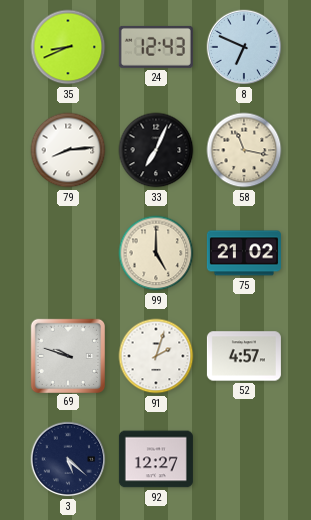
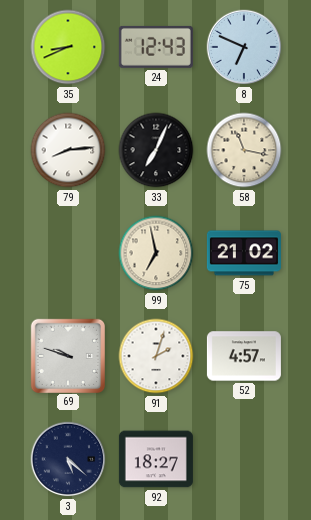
99: 5:00 -> 6:58
92: 12:27 -> 18:27
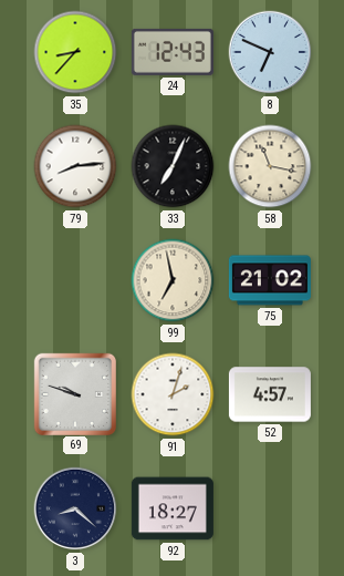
35: 8:41 -> 8:37
3: 5:22 -> 8:22
